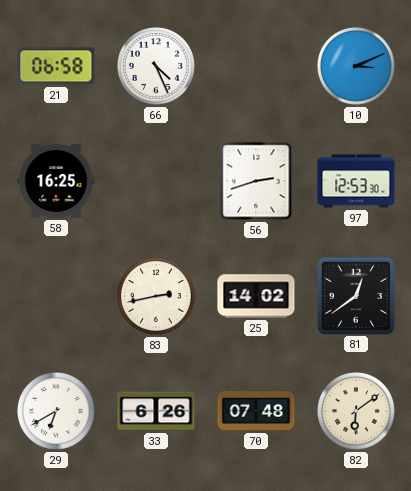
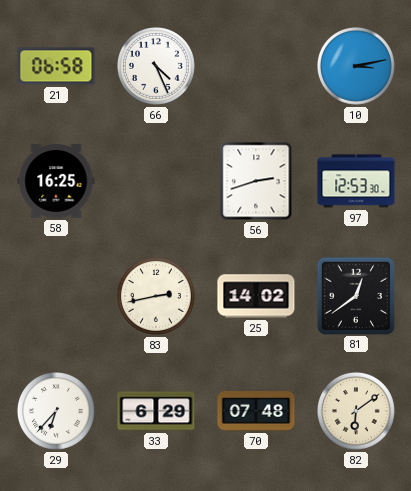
10: 3:11 -> 3:13
29: 6:40 -> 6:37
33: 6:26 -> 6:29
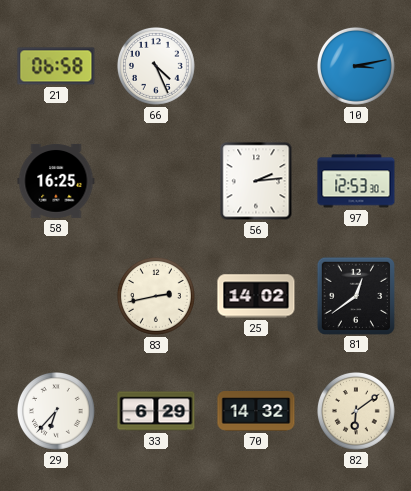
56: 2:42 -> 2:14
70: 07:48 -> 14:32
